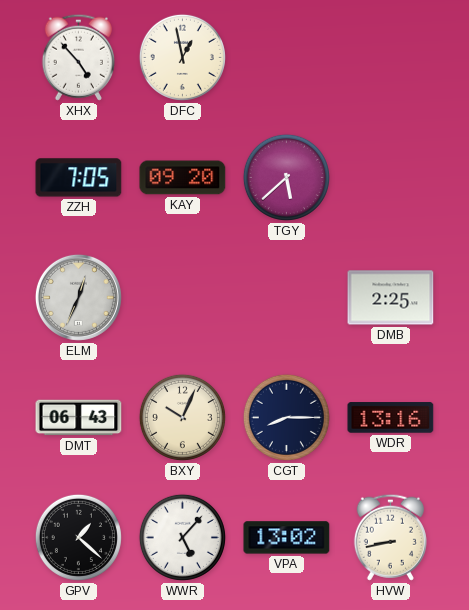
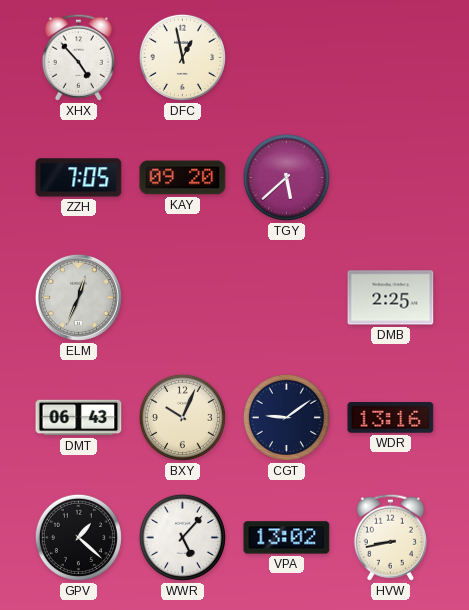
CGT: 8:15 -> 9:09
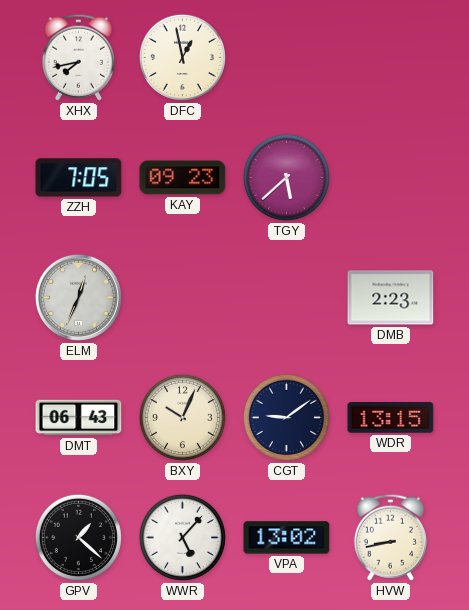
XHX: 4:53 -> 7:43
KAY: 09:20 -> 09:23
DMB: 2:25 -> 2:23
WDR: 13:16 -> 13:15
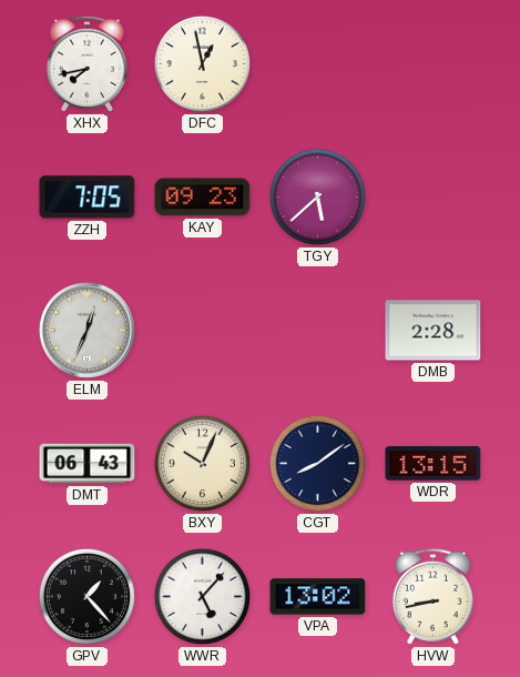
DMB: 2:23 -> 2:28
CGT: 9:09 -> 8:09
GPV: 1:22 -> 1:23
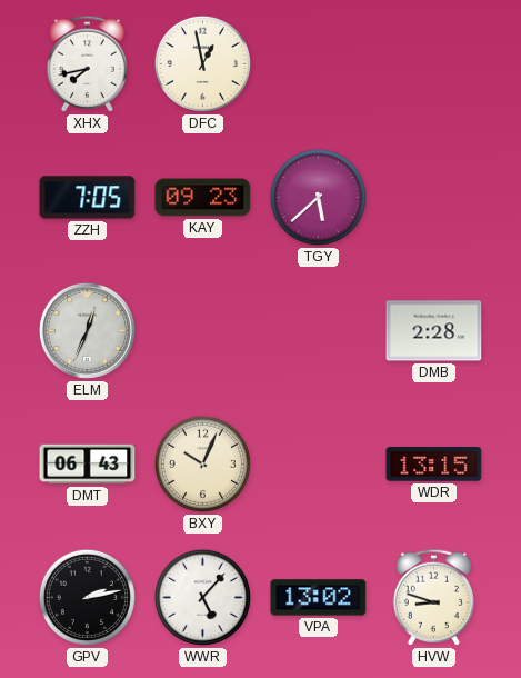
CGT: 8:09 -> none
GPV: 1:23 -> 2:13
HVW: 8:43 -> 8:48
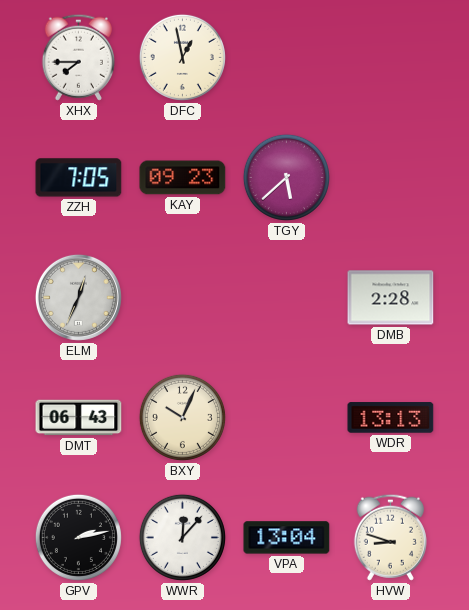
XHX: 7:43 -> 7:45
WDR: 13:15 -> 13:13
WWR: 5:07 -> 12:07
VPA: 13:02 -> 13:04
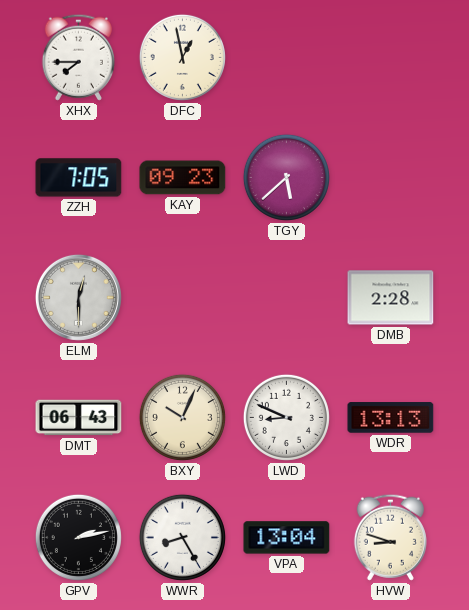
ELM: 12:34 -> 12:30
LWD: none -> 8:49
WWR: 12:07 -> 8:25
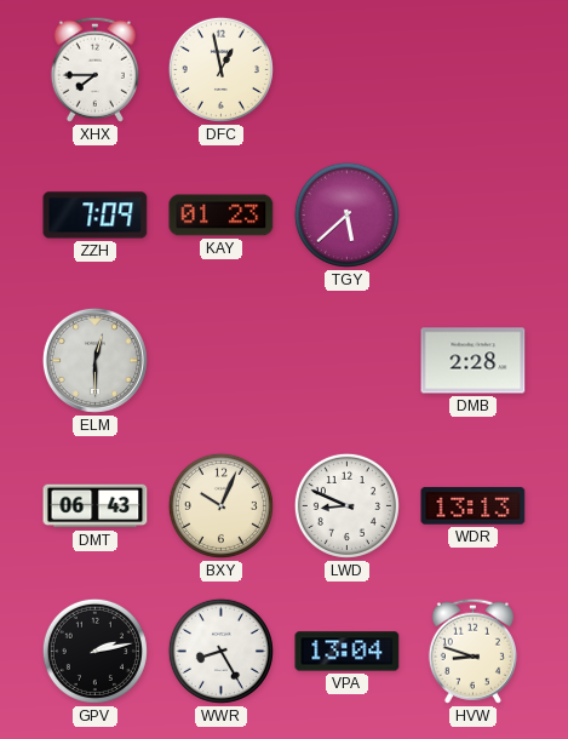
ZZH: 7:05 -> 7:09
KAY: 09:23 -> 01:23
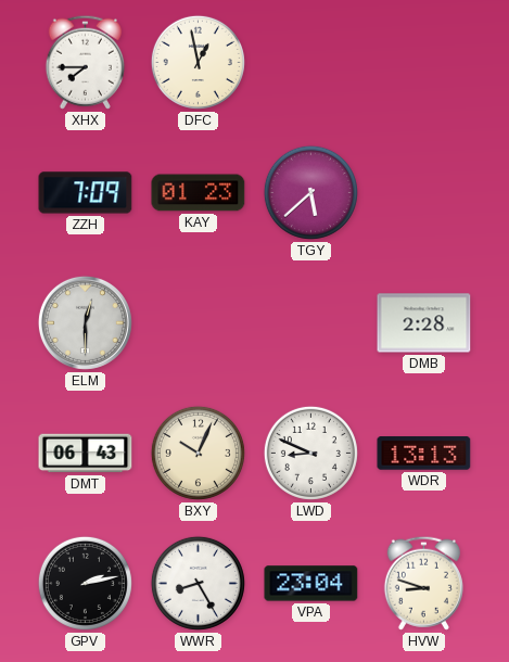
VPA: 13:04 -> 23:04
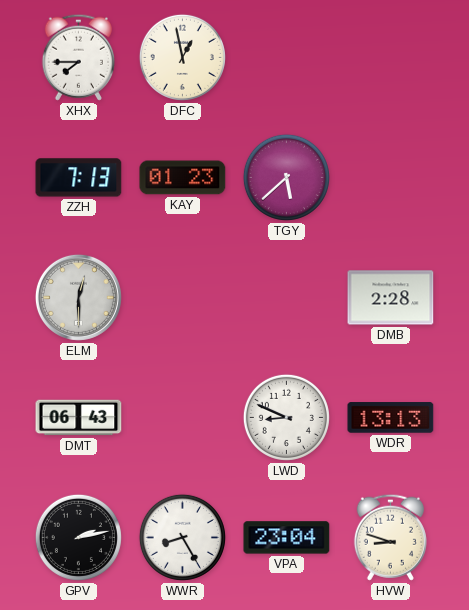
ZZH: 7:09 -> 7:13
BXY: 10:04 -> none
